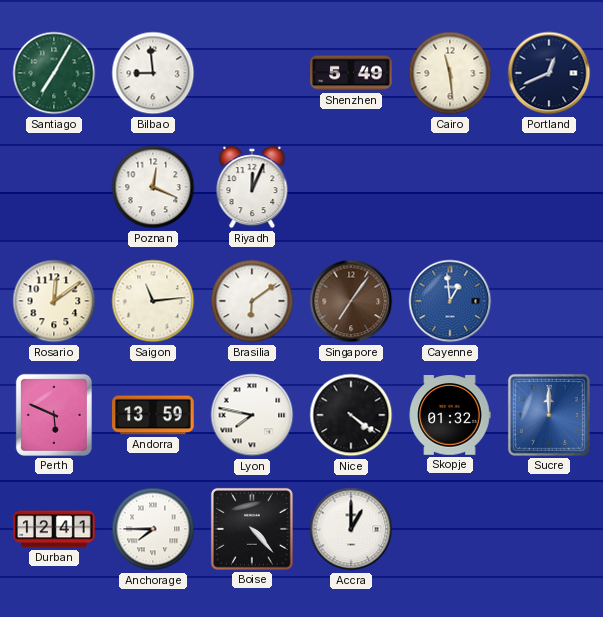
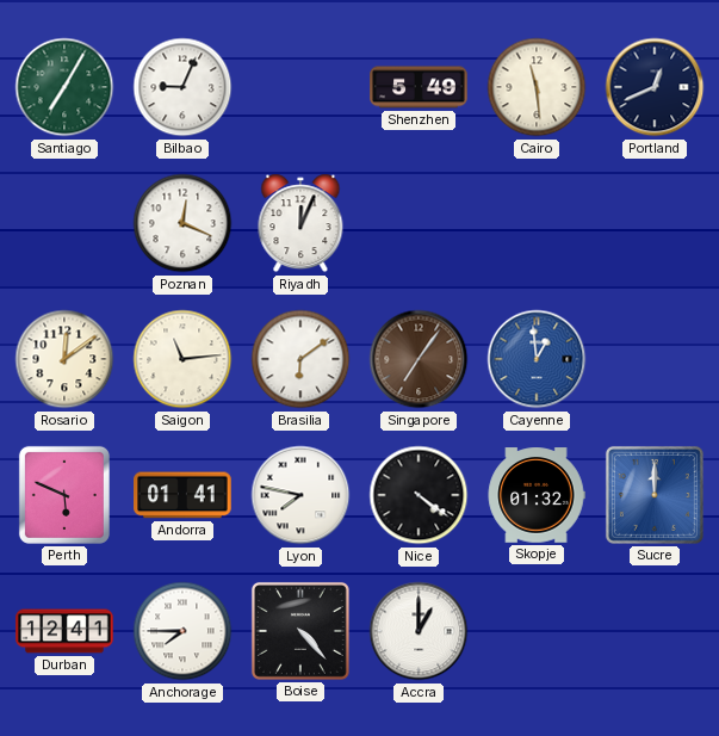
Bilbao: 8:59 -> 9:04
Andorra: 13:59 -> 01:41
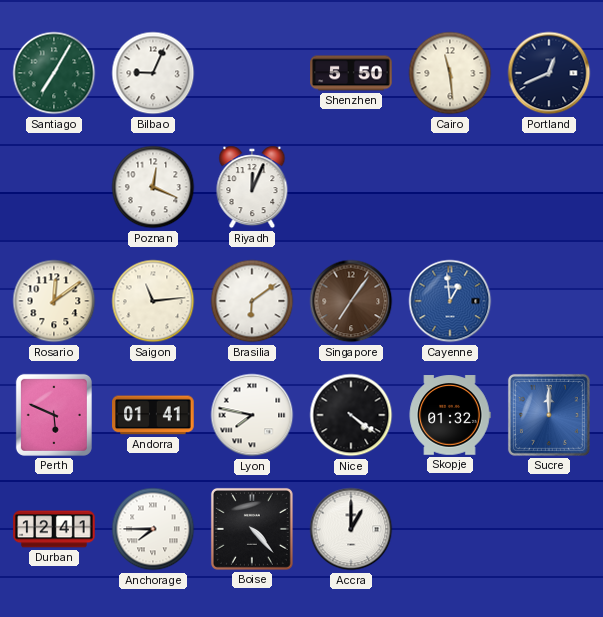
Shenzhen: 5:49 -> 5:50
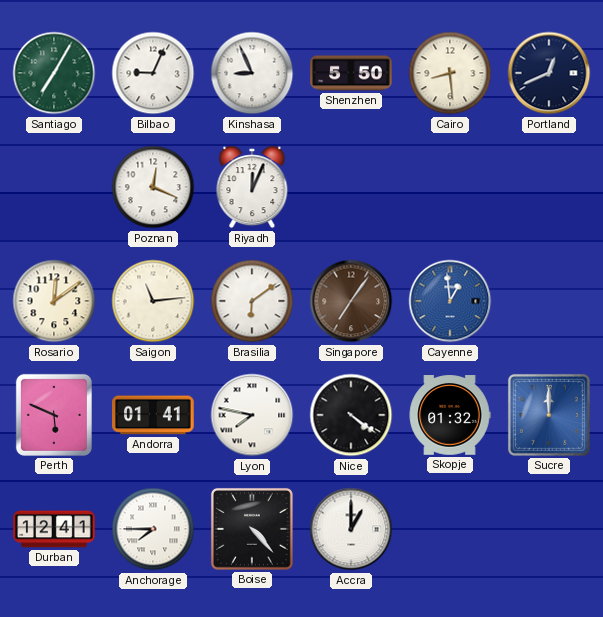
Kinshasa: none -> 8:56
Cairo: 11:29 -> 8:29
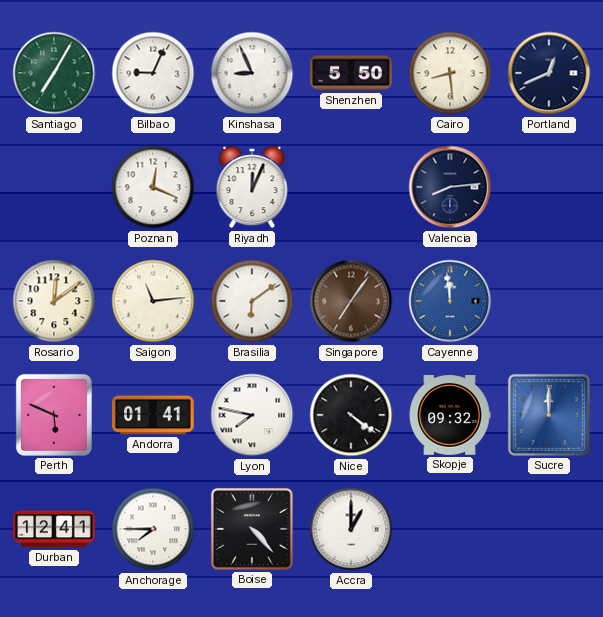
Valencia: none -> 8:14
Cayenne: 12:59 -> 11:59
Skopje: 01:32 -> 09:32
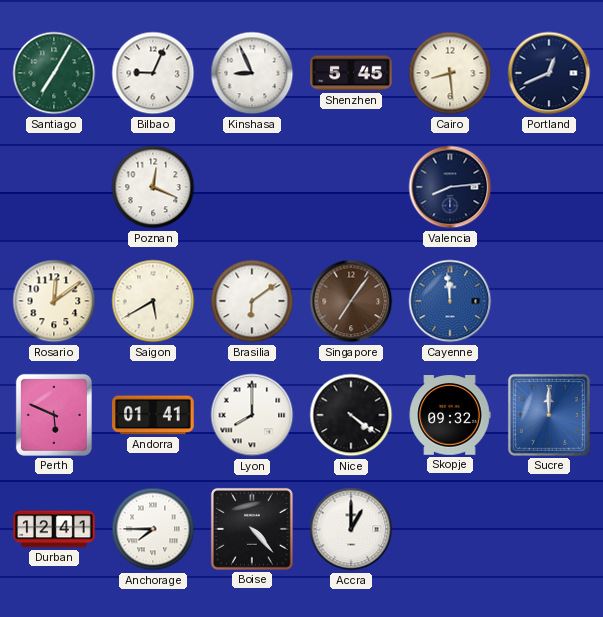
Shenzhen: 5:50 -> 5:45
Riyadh: 12:04 -> none
Saigon: 11:14 -> 5:40
Lyon: 7:47 -> 8:00
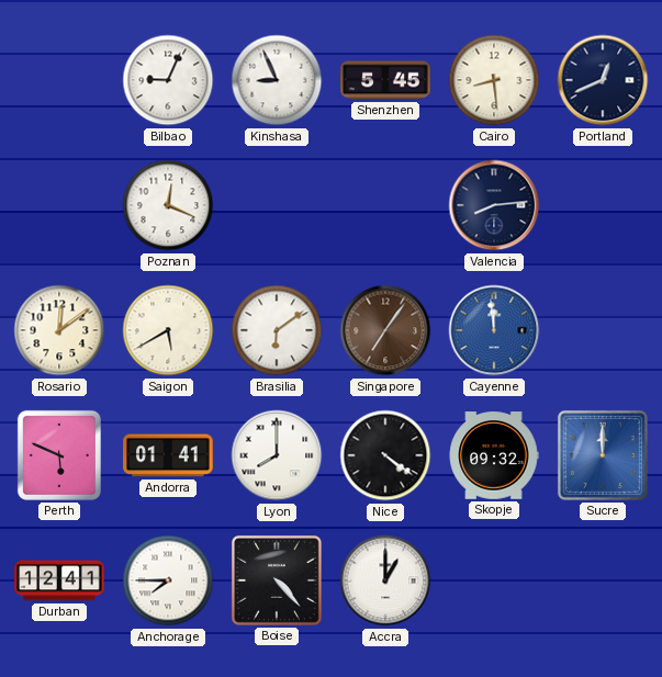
Santiago: 7:05 -> none
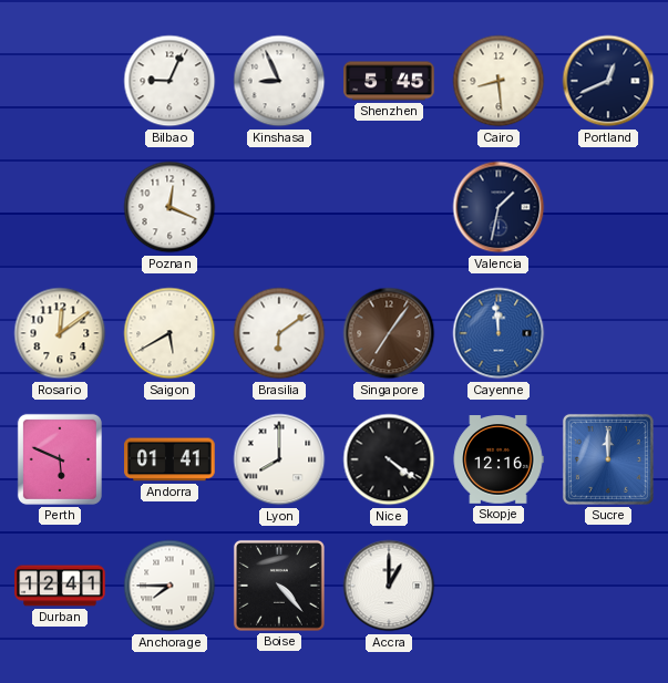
Valencia: 8:14 -> 1:32
Skopje: 09:32 -> 12:16
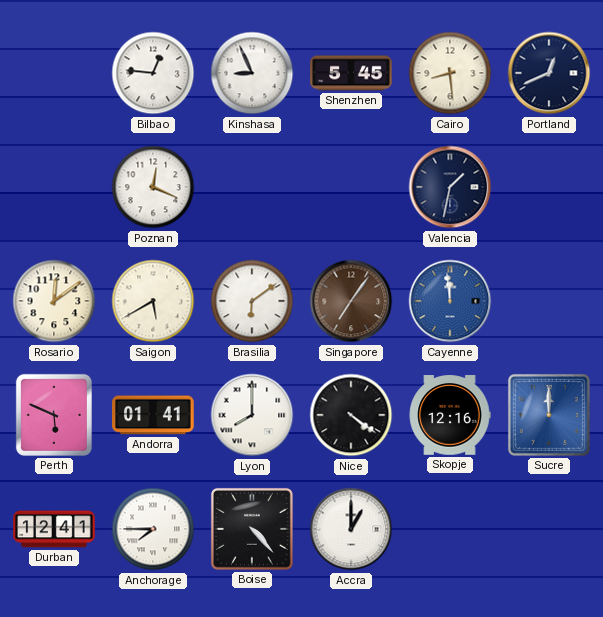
Bilbao: 9:04 -> 12:46
